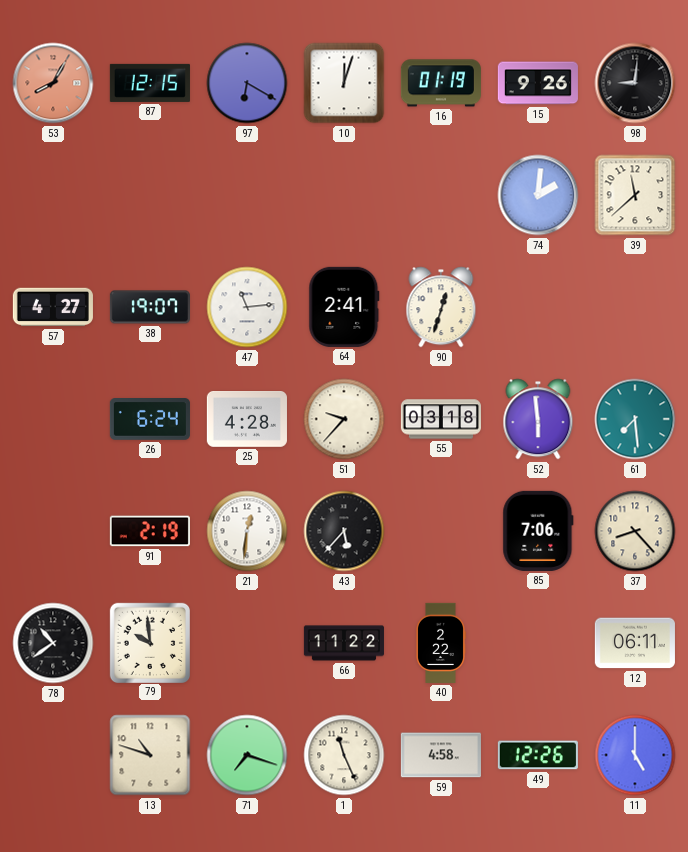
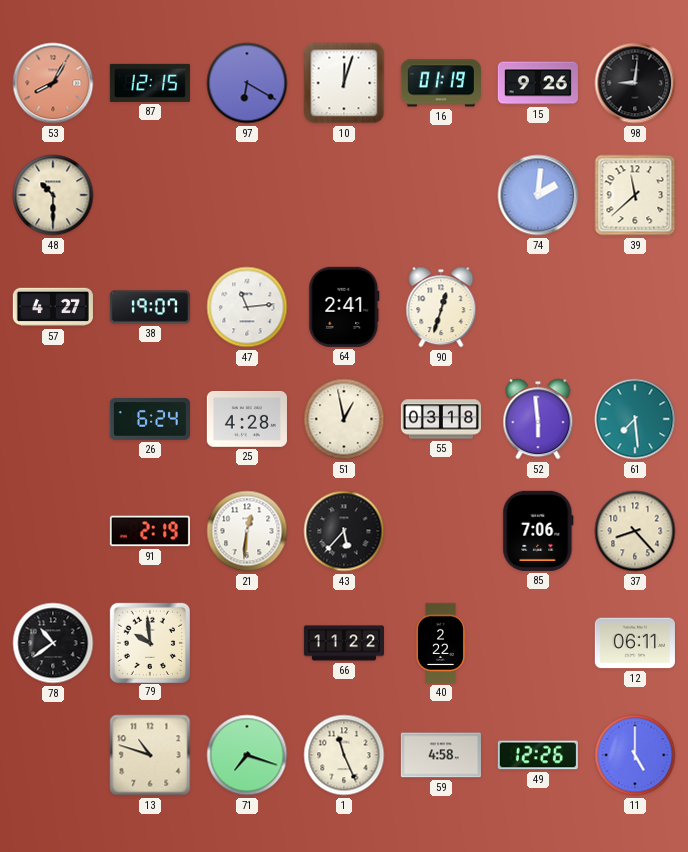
48: none -> 10:30
51: 9:37 -> 12:58
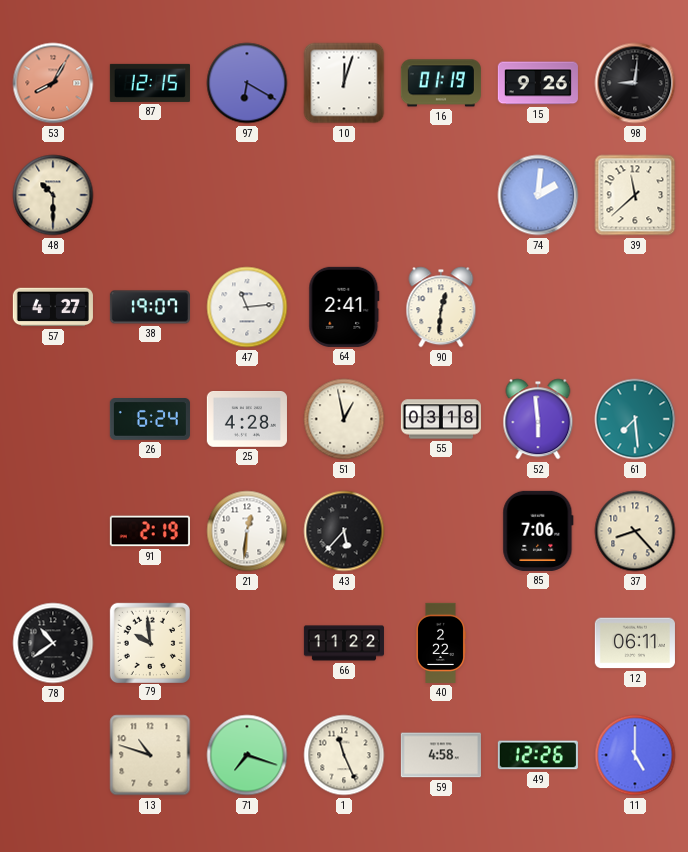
90: 12:33 -> 12:31
